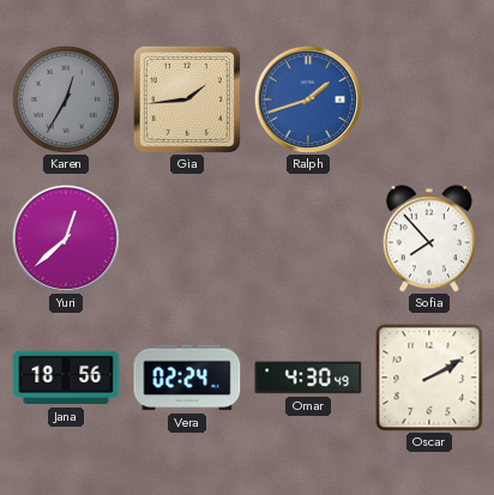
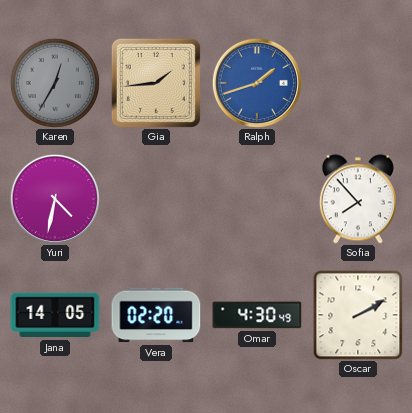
Yuri: 12:38 -> 4:32
Jana: 18:56 -> 14:05
Vera: 02:24 -> 02:20
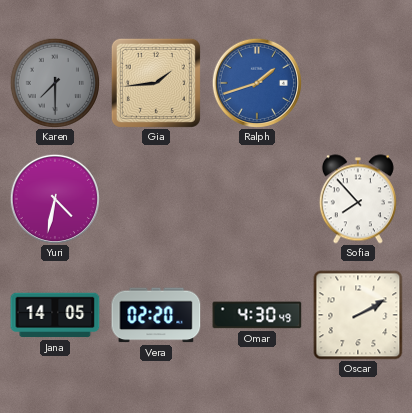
Karen: 12:35 -> 7:30
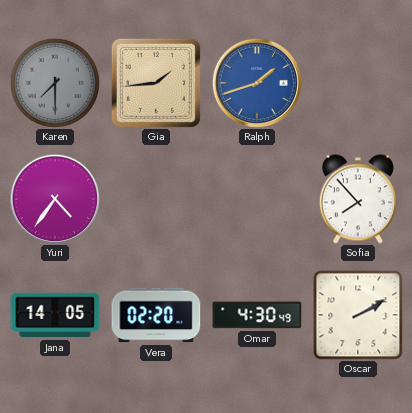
Yuri: 4:32 -> 4:36
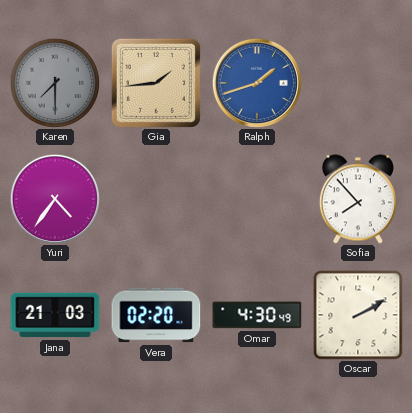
Jana: 14:05 -> 21:03
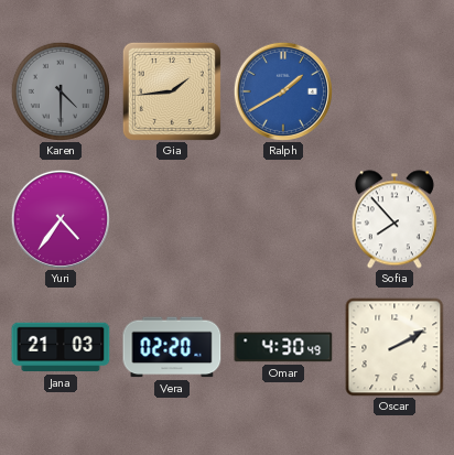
Karen: 7:30 -> 4:30
Ralph: 1:42 -> 1:40
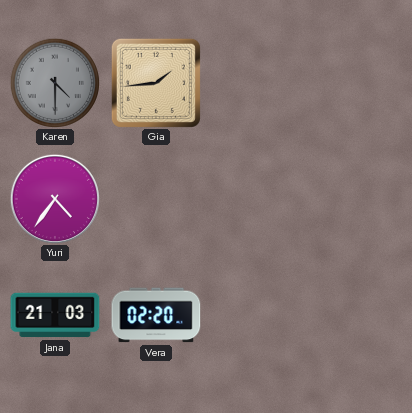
Ralph: 1:40 -> none
Sofia: 7:53 -> none
Omar: 4:30 -> none
Oscar: 2:10 -> none
